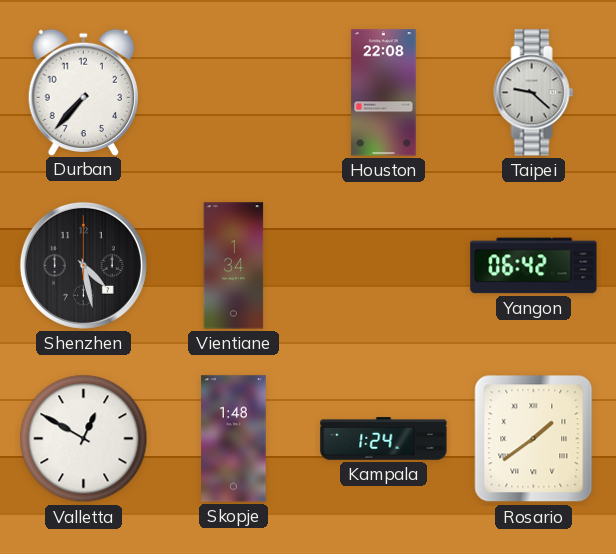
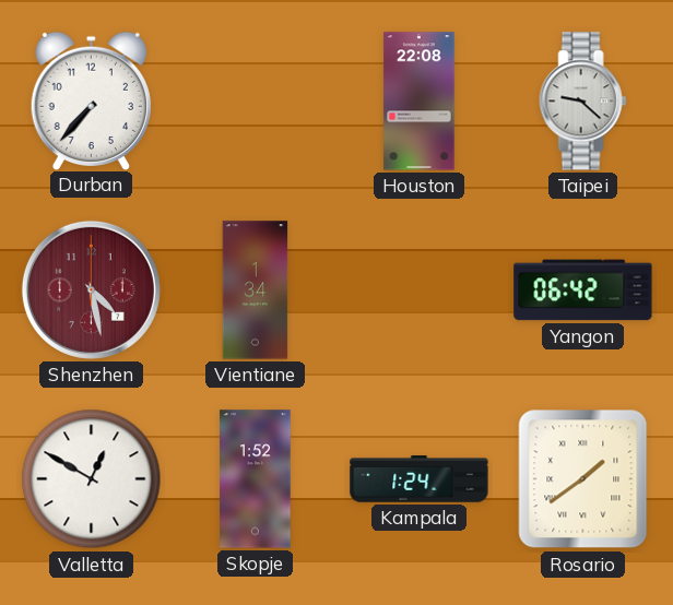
Shenzhen dial: black -> burgundy
Skopje: 1:48 -> 1:52
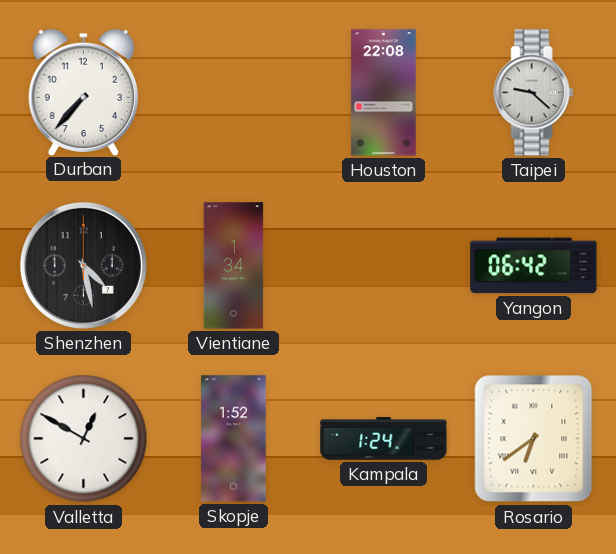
Shenzhen dial: burgundy -> black
Rosario: 1:39 -> 6:39
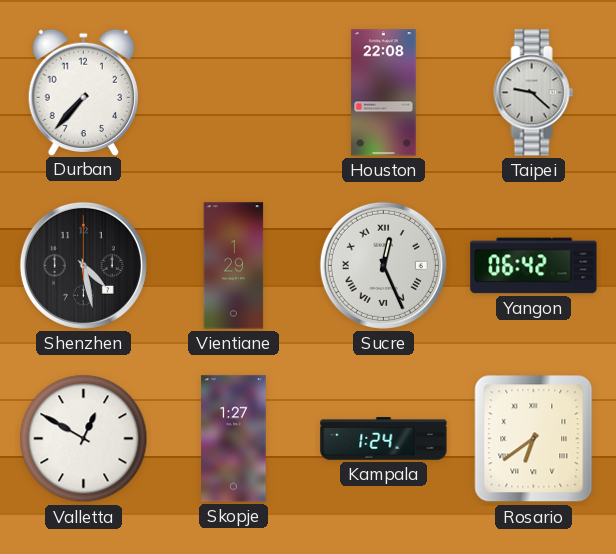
Vientiane: 1:34 -> 1:29
Sucre: none -> 12:26
Skopje: 1:52 -> 1:27
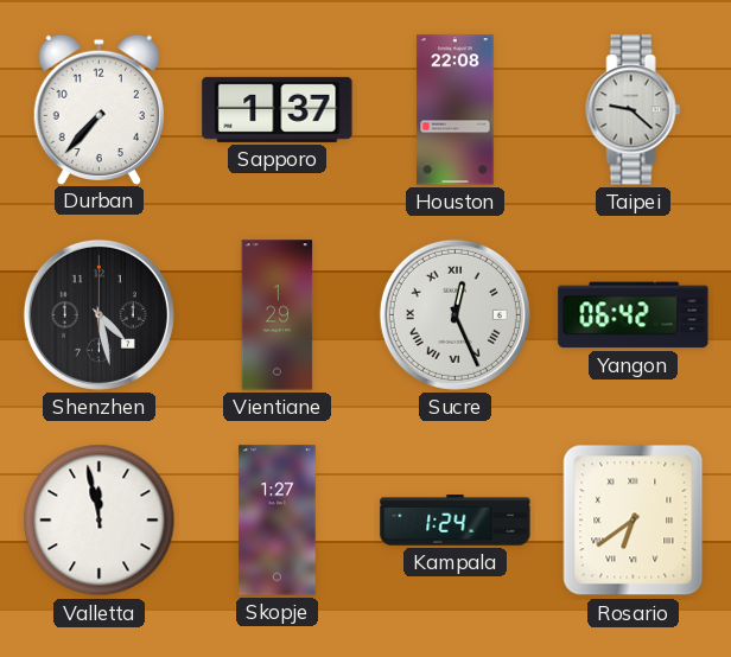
Sapporo: none -> 1:37
Valletta: 12:50 -> 11:58
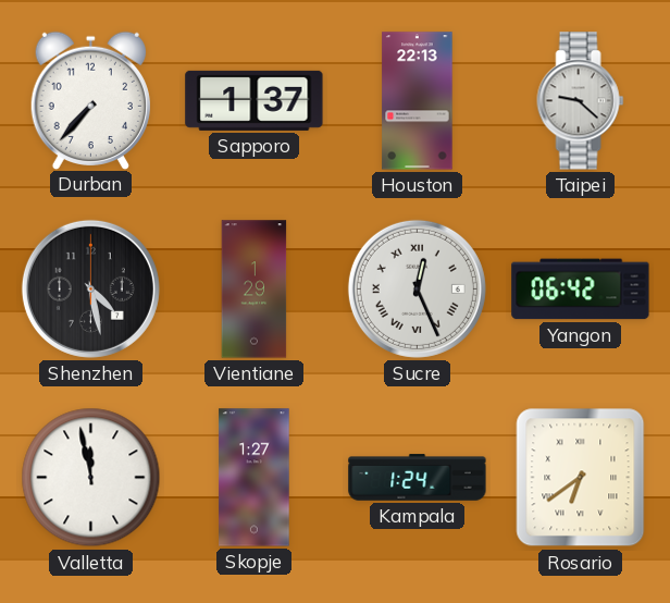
Houston: 22:08 -> 22:13
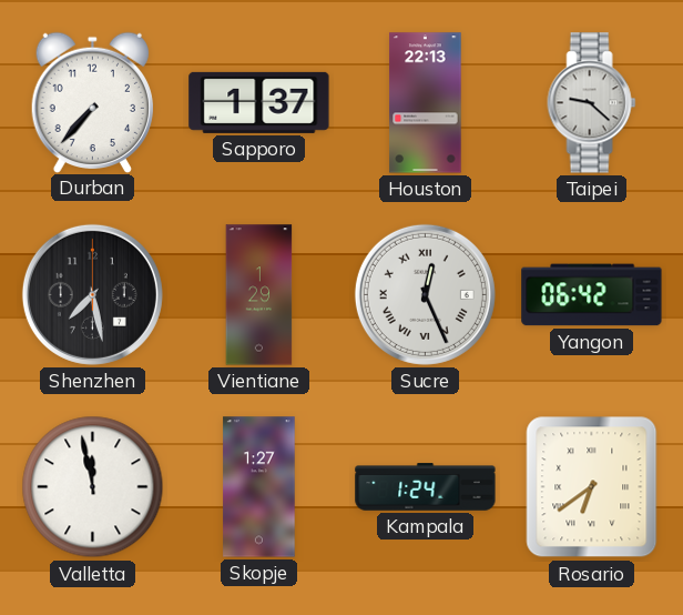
Shenzhen: 4:28 -> 7:28
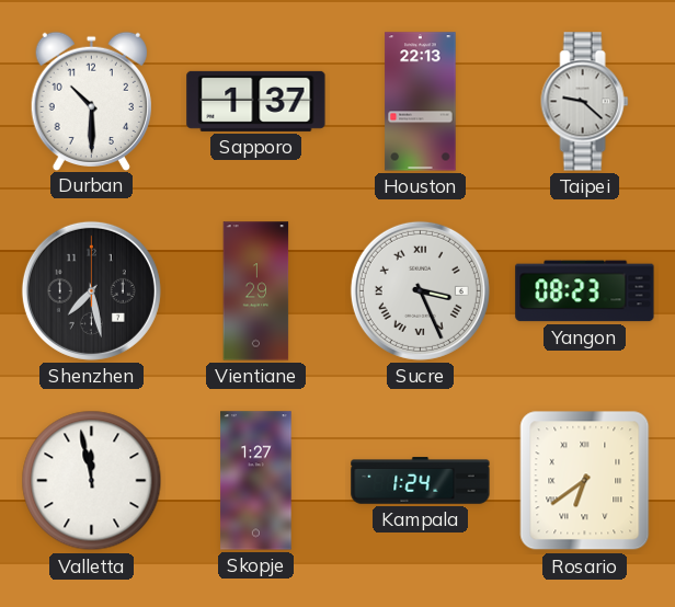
Durban: 7:37 -> 10:30
Sucre: 12:26 -> 3:26
Yangon: 06:42 -> 08:23
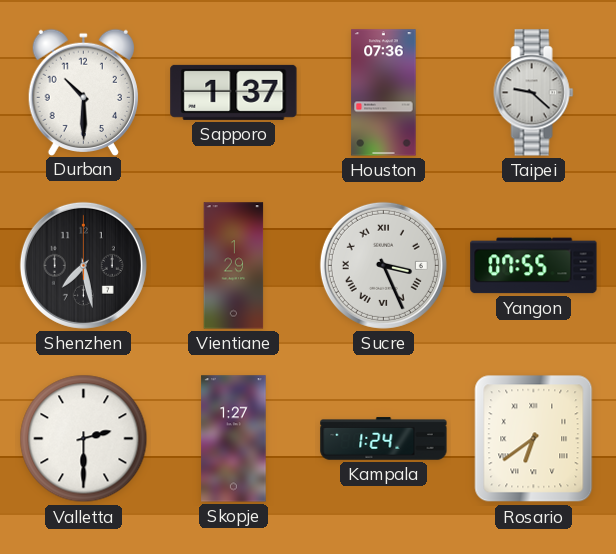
Houston: 22:13 -> 07:36
Yangon: 08:23 -> 07:55
Valletta: 11:58 -> 2:30
